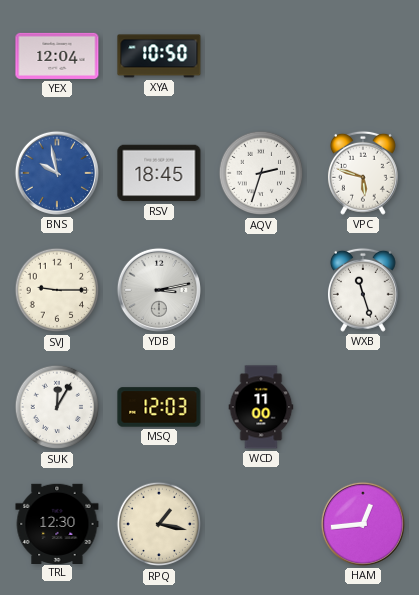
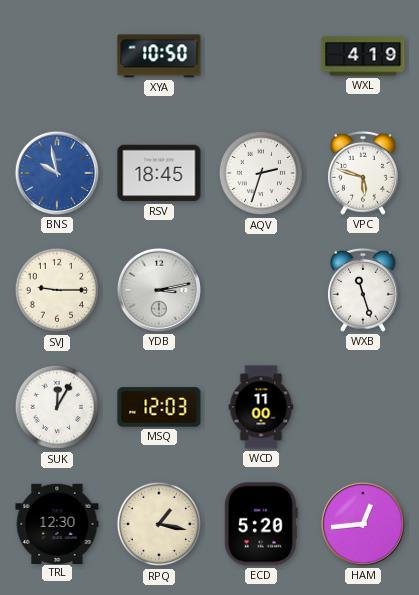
YEX: 12:04 -> none
WXL: none -> 4:19
ECD: none -> 5:20
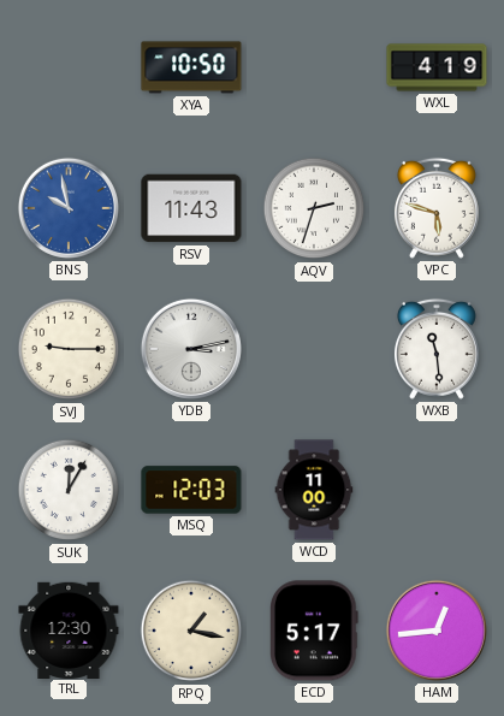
RSV: 18:45 -> 11:43
WXB: 11:27 -> 11:29
ECD: 5:20 -> 5:17
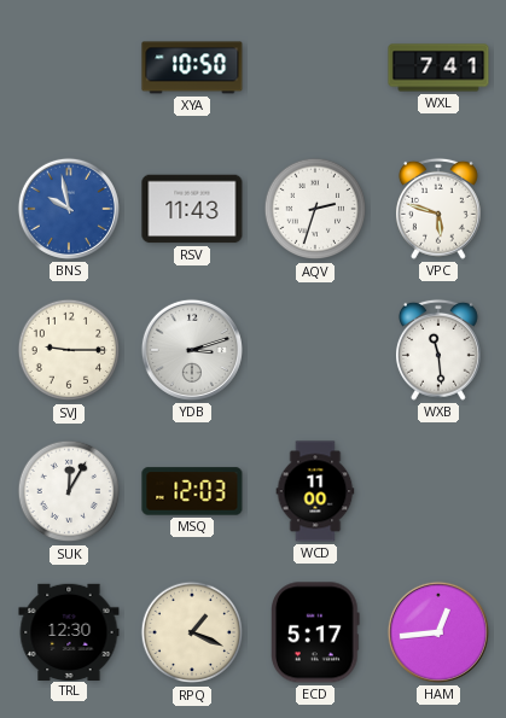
WXL: 4:19 -> 7:41
YDB: 3:13 -> 3:12
RPQ: 1:17 -> 1:19
